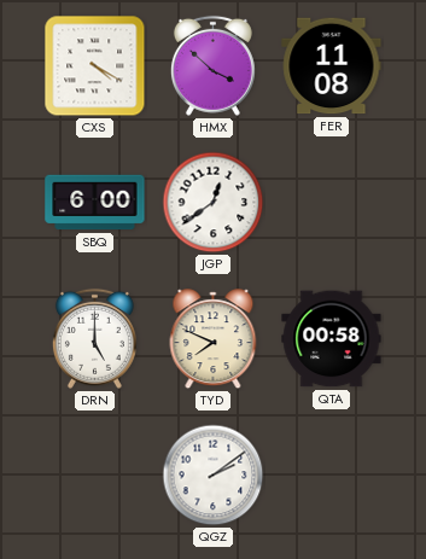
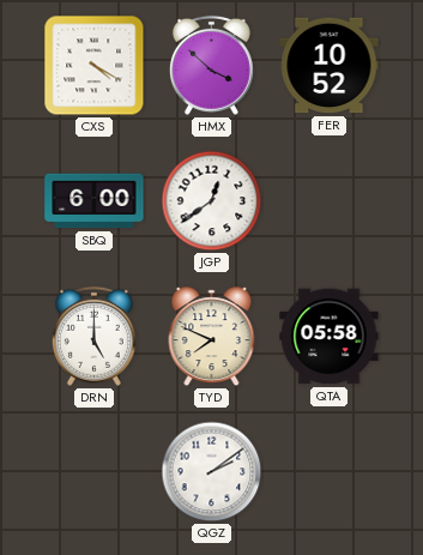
FER: 11:08 -> 10:52
QTA: 00:58 -> 05:58
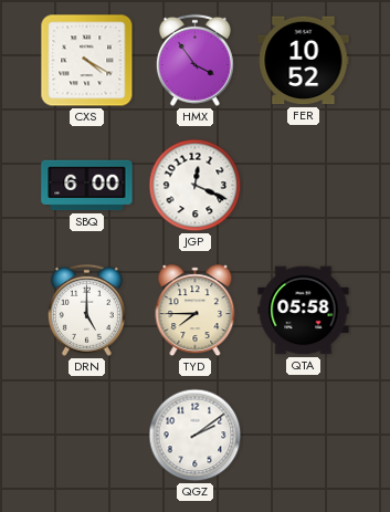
HMX: 3:52 -> 3:54
JGP: 12:39 -> 12:19
TYD: 7:49 -> 7:45
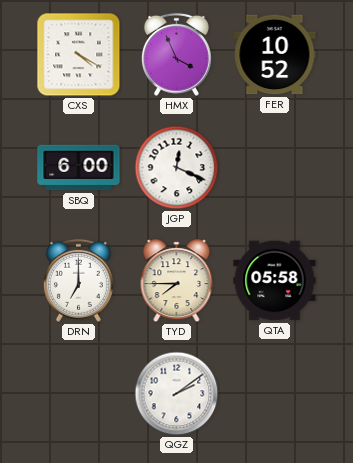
HMX: 3:54 -> 3:56
DRN: 5:00 -> 7:00
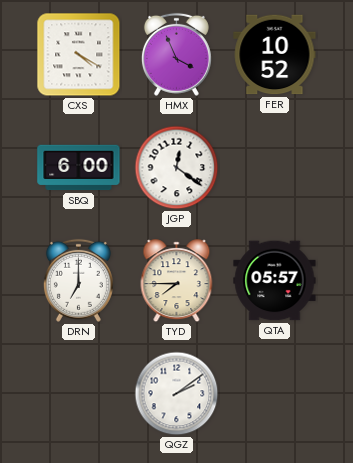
JGP: 12:19 -> 12:21
QTA: 05:58 -> 05:57
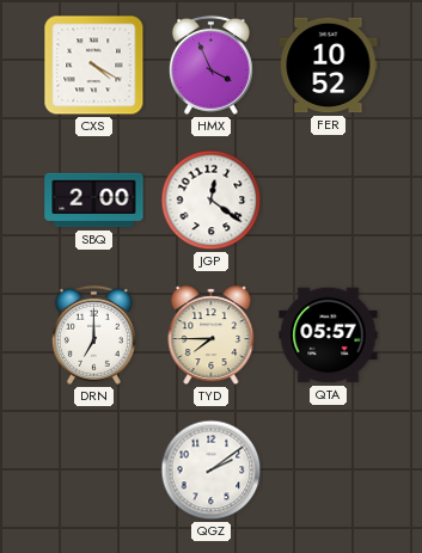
SBQ: 6:00 -> 2:00
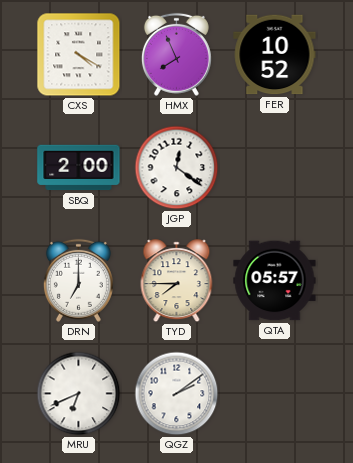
HMX: 3:56 -> 7:56
MRU: none -> 6:41
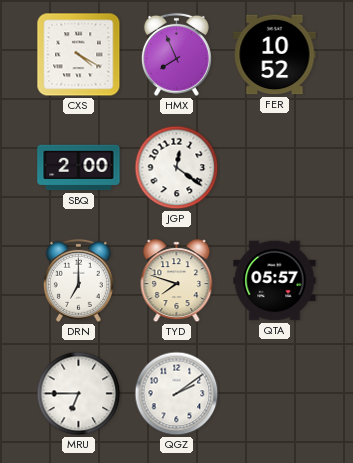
TYD: 7:45 -> 7:48
MRU: 6:41 -> 6:45
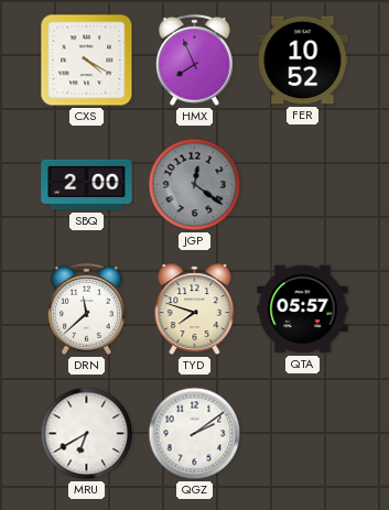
JGP dial: white -> grey
DRN: 7:00 -> 11:38
MRU: 6:45 -> 6:40
